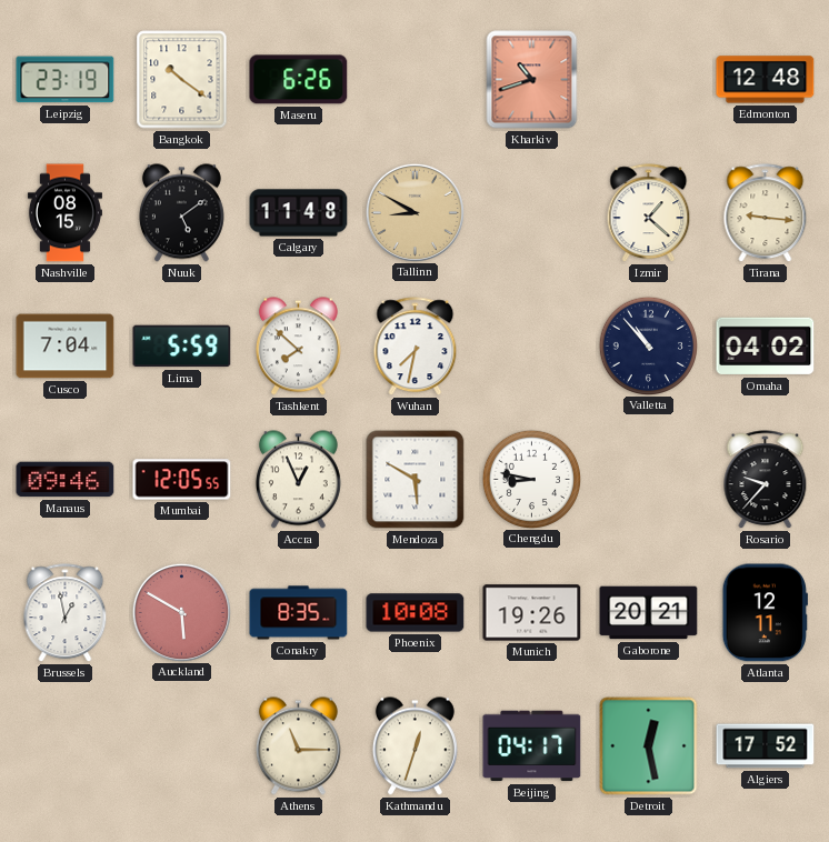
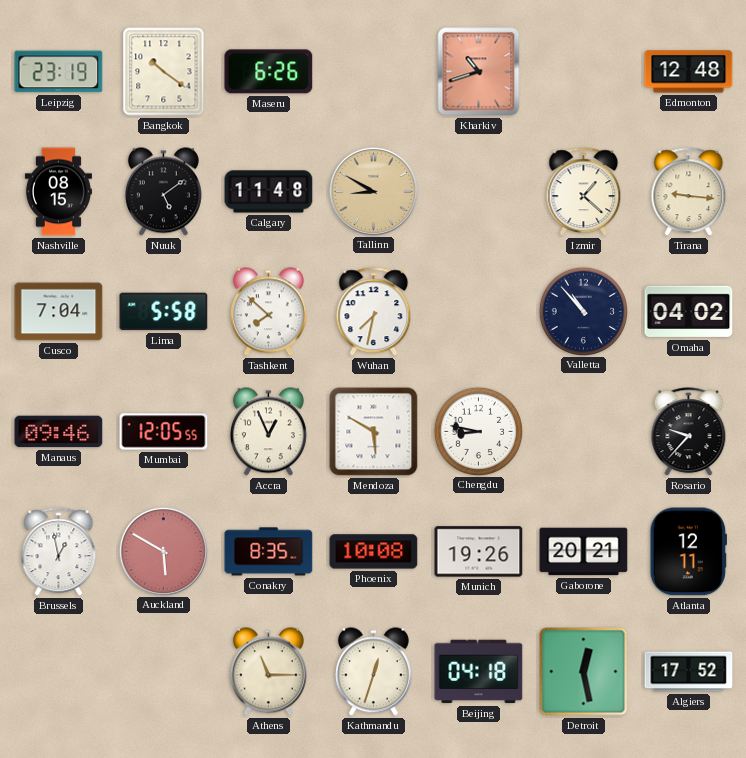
Lima: 5:59 -> 5:58
Beijing: 04:17 -> 04:18
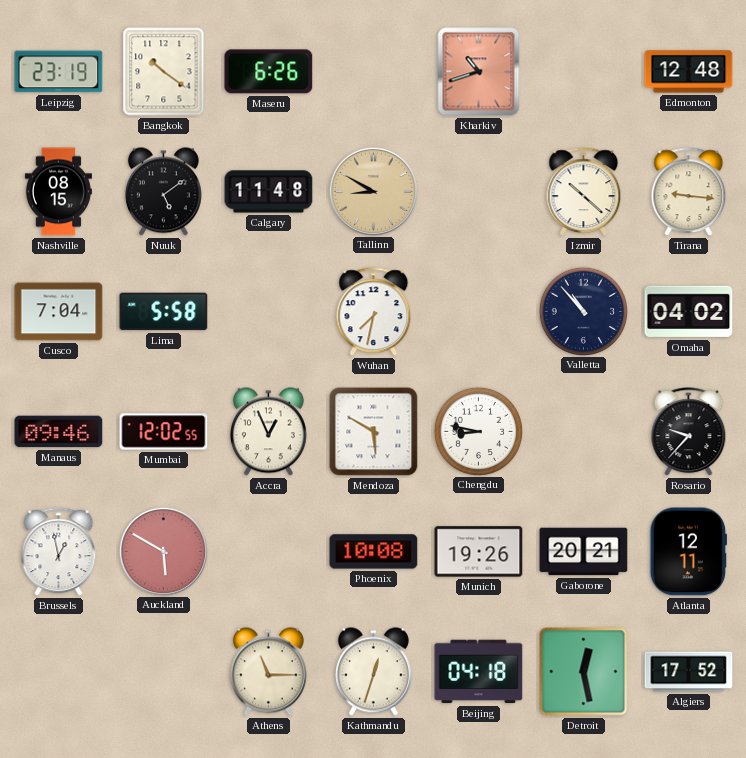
Izmir: 1:22 -> 10:22
Tashkent: 7:52 -> none
Mumbai: 12:05 -> 12:02
Conakry: 8:35 -> none
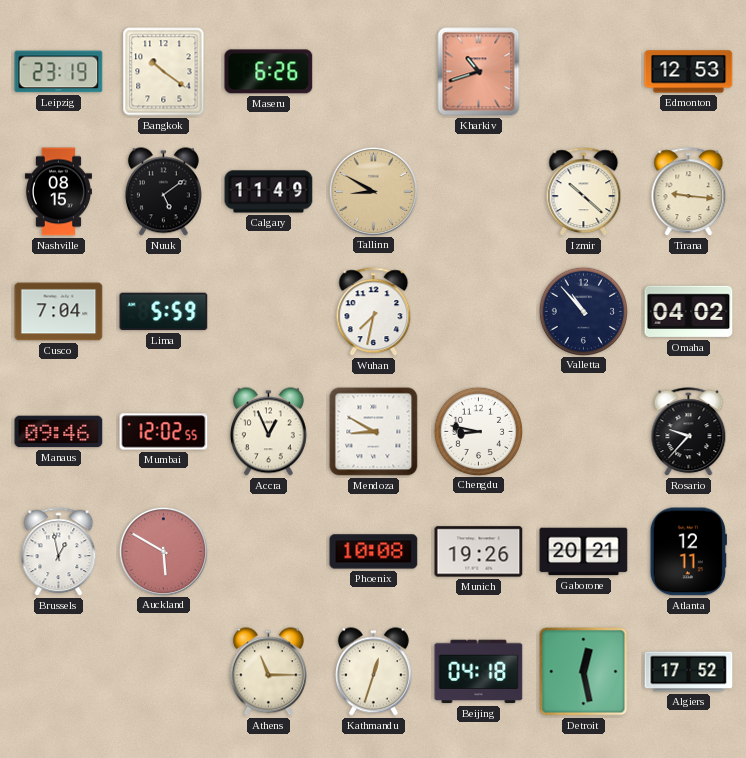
Edmonton: 12:48 -> 12:53
Calgary: 11:48 -> 11:49
Lima: 5:58 -> 5:59
Mendoza: 5:50 -> 8:50
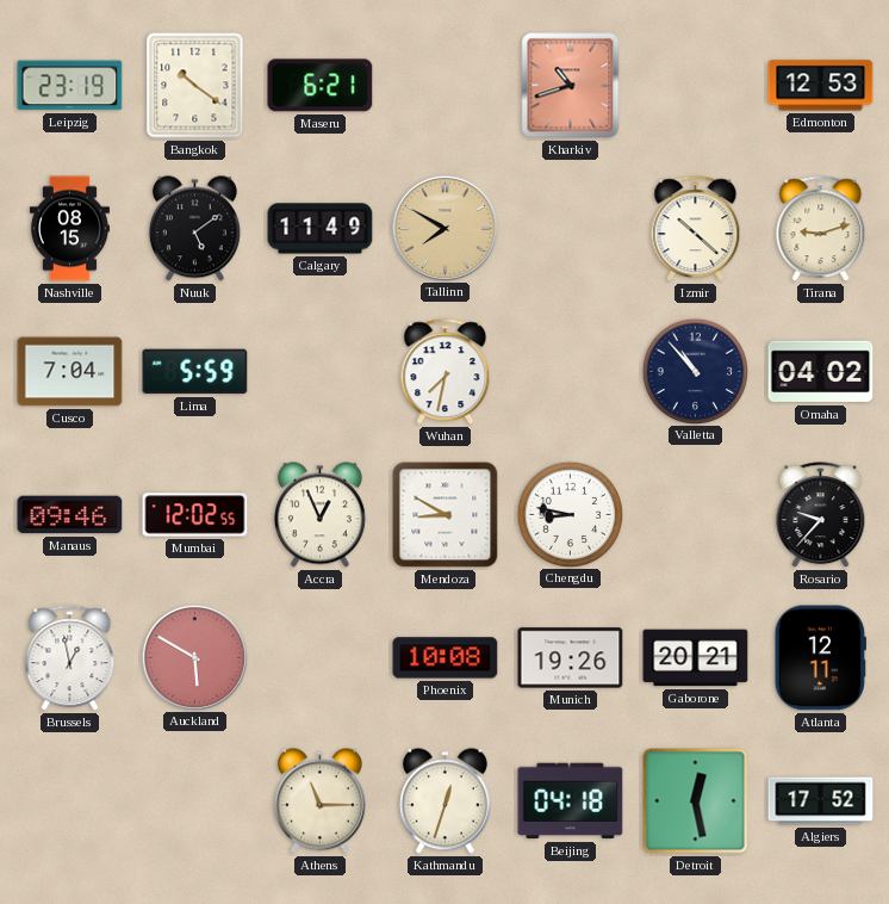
Maseru: 6:26 -> 6:21
Tallinn: 8:50 -> 7:50
Tirana: 9:16 -> 9:12
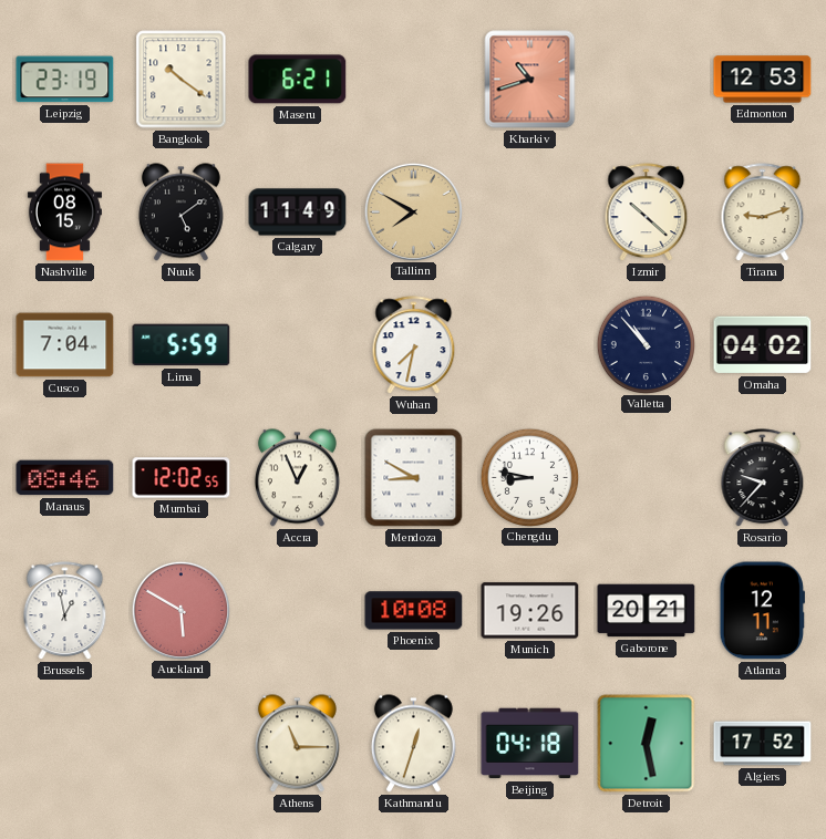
Manaus: 09:46 -> 08:46
